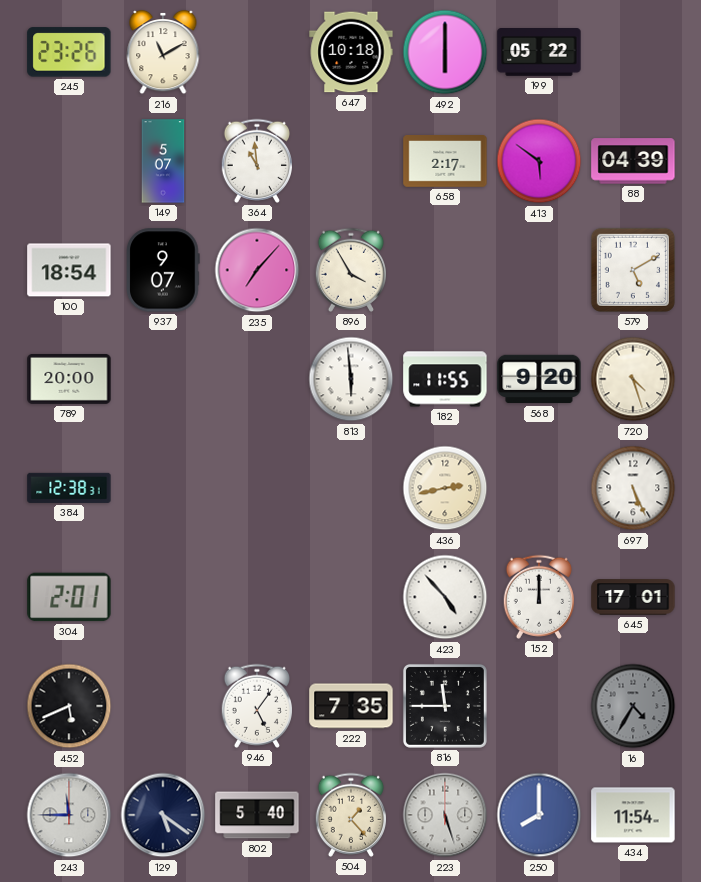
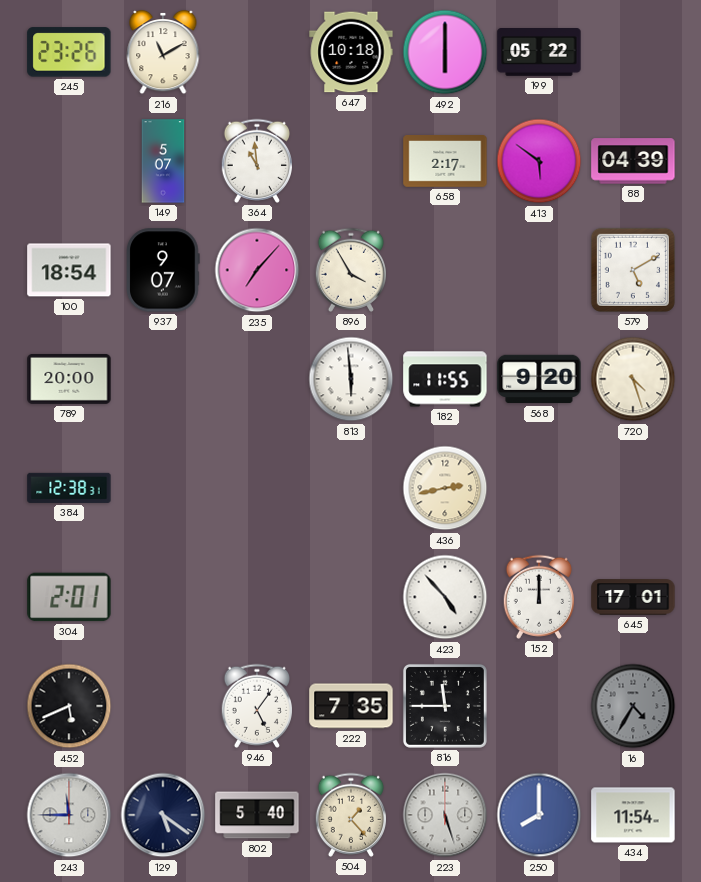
697: 5:26 -> none
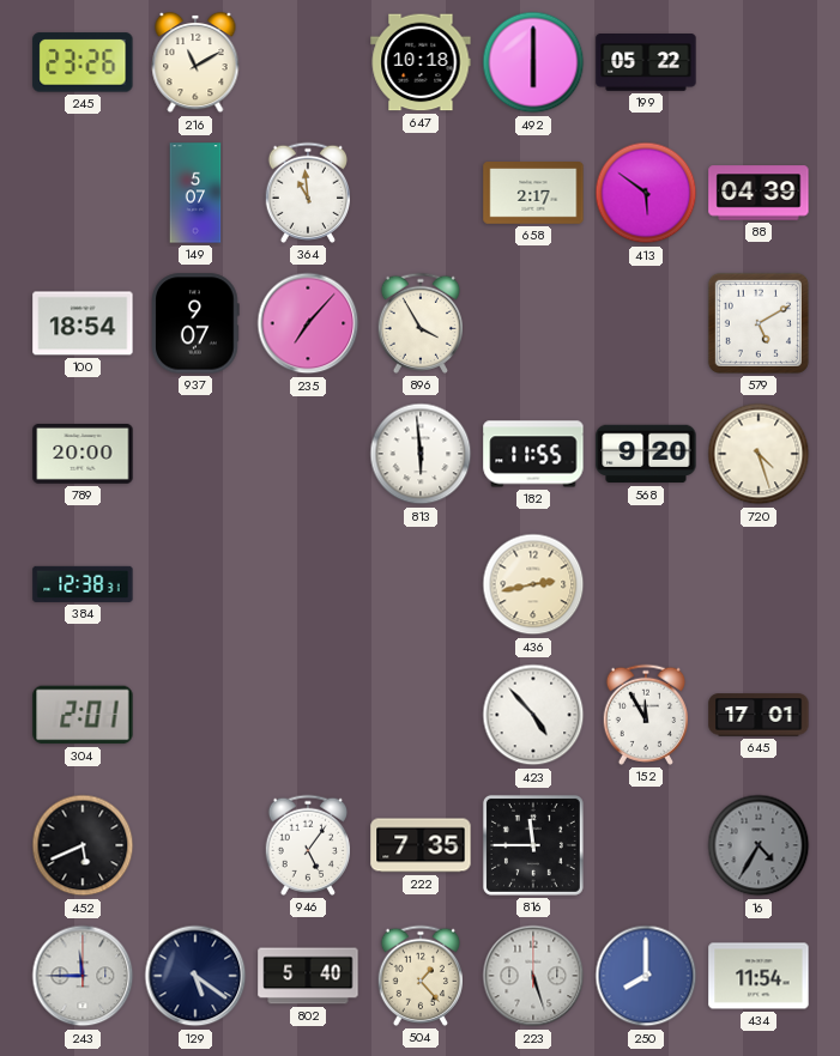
152: 12:00 -> 11:55
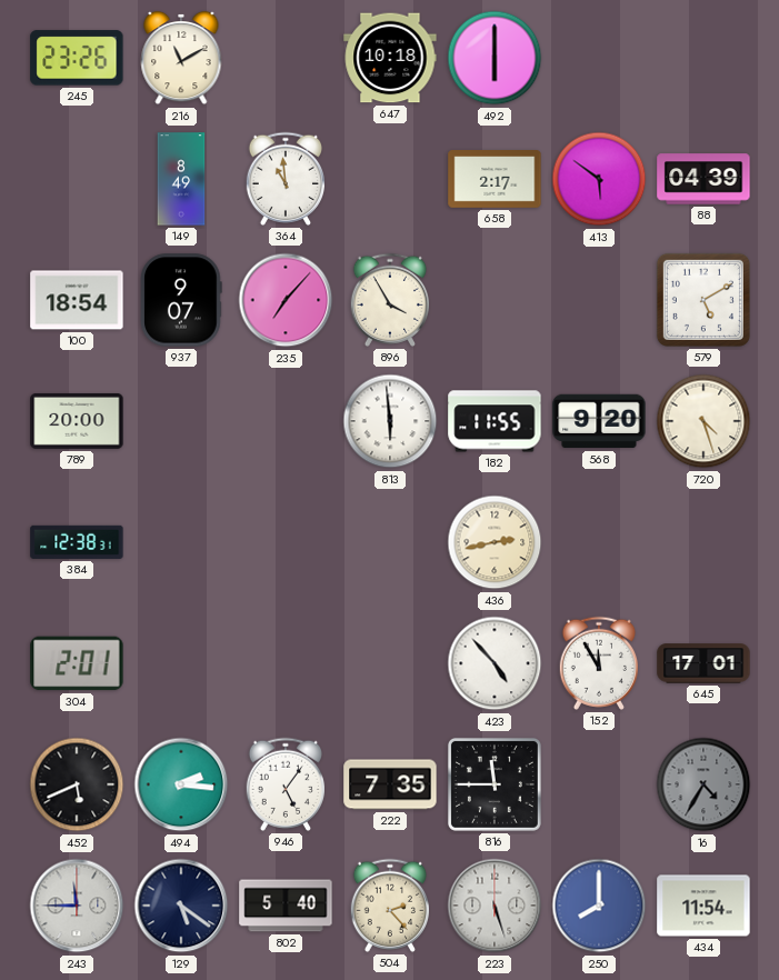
199: 05:22 -> none
149: 5:07 -> 8:49
494: none -> 2:16
504: 1:23 -> 2:23
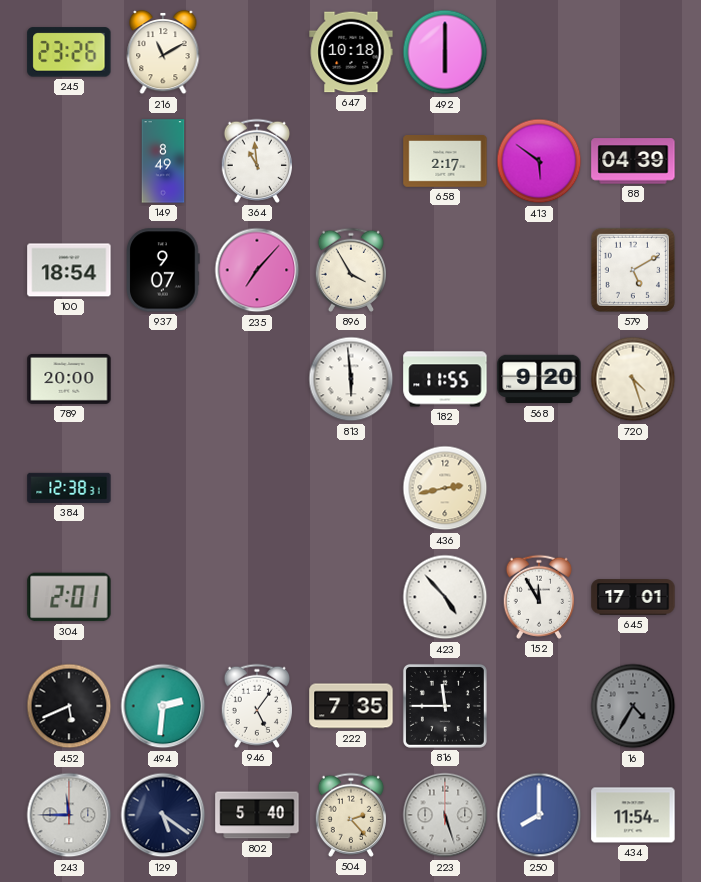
494: 2:16 -> 2:31
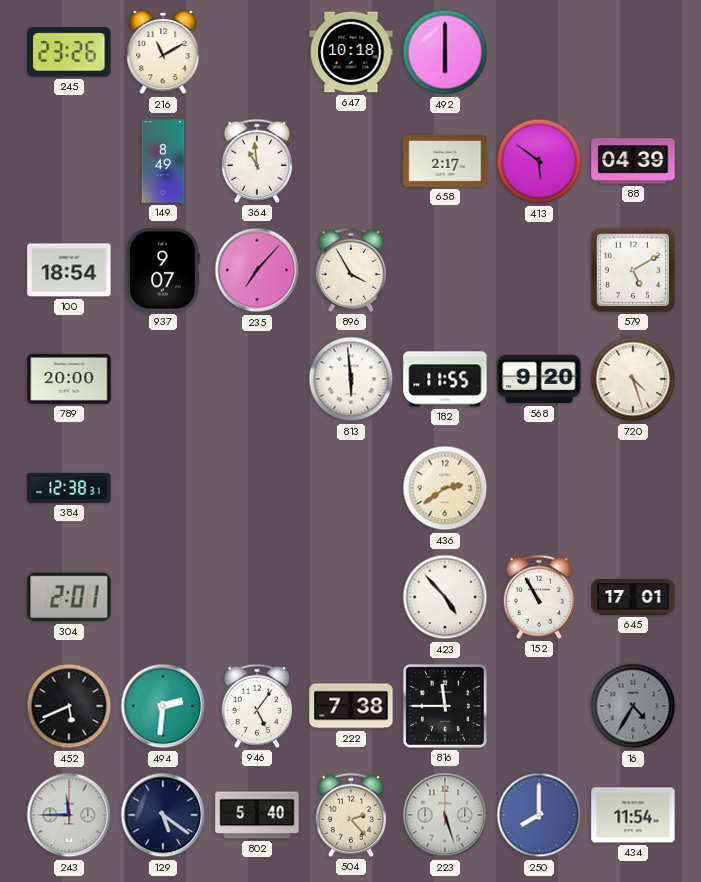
436: 2:43 -> 2:39
152: 11:55 -> 10:55
222: 7:35 -> 7:38
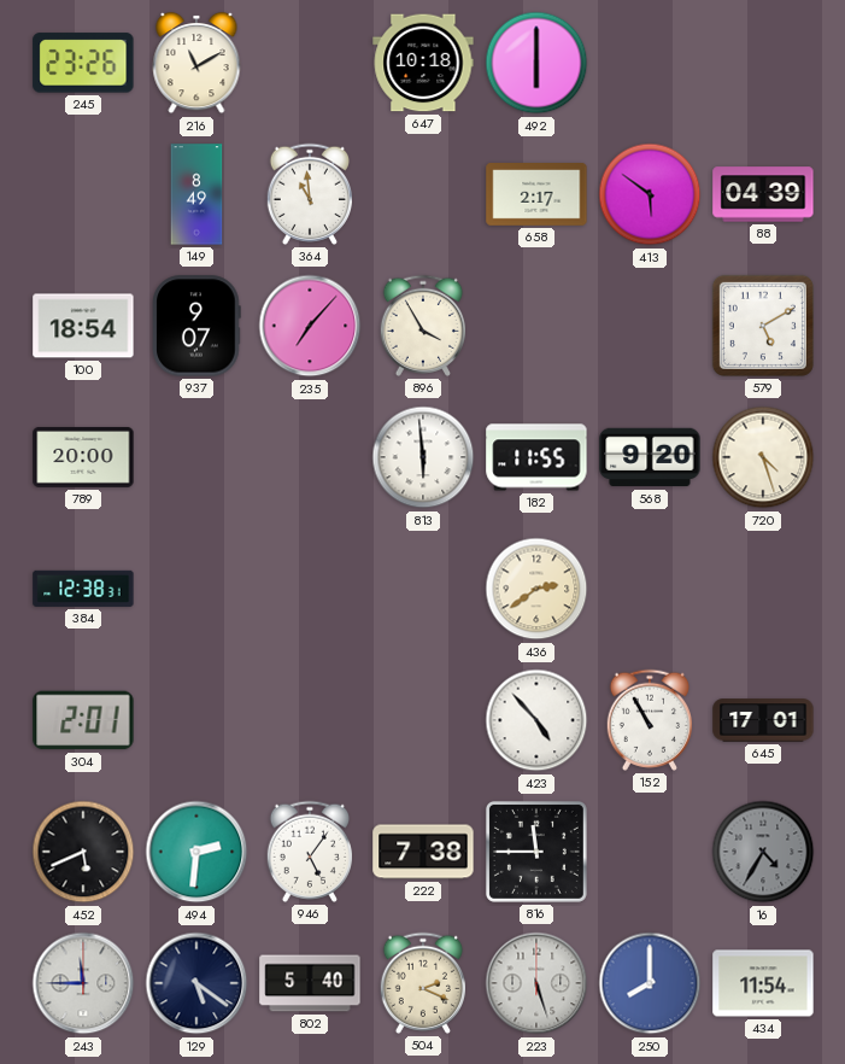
504: 2:23 -> 2:19
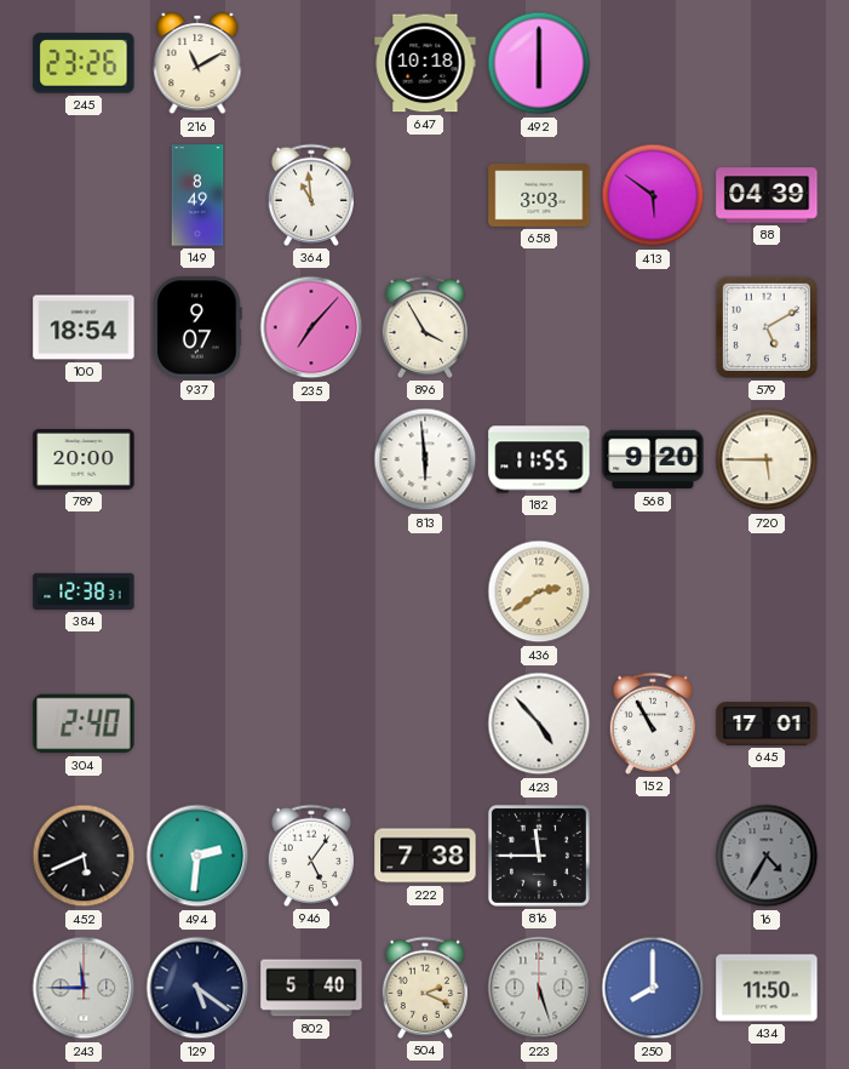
658: 2:17 -> 3:03
720: 4:27 -> 5:45
304: 2:01 -> 2:40
434: 11:54 -> 11:50
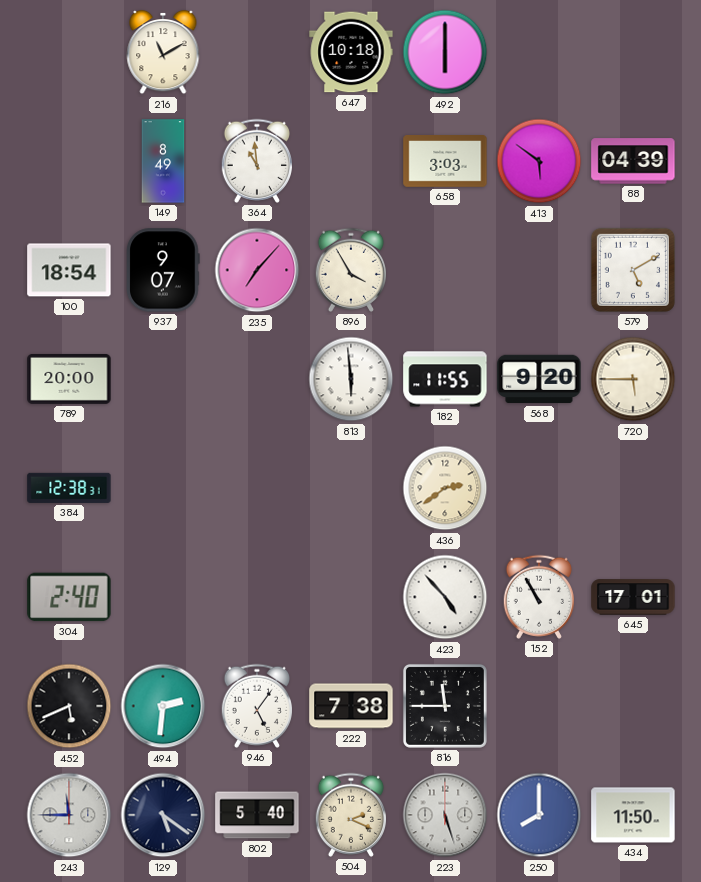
245: 23:26 -> none
16: 4:35 -> none
